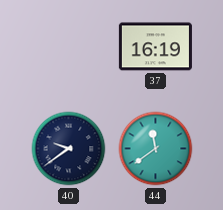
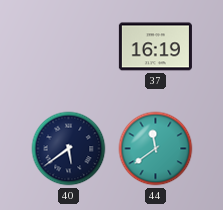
40: 9:39 -> 5:39
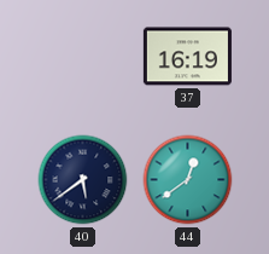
44: 11:39 -> 12:39
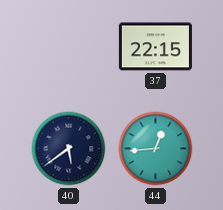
37: 16:19 -> 22:15
44: 12:39 -> 12:44
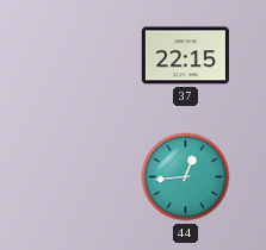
40: 5:39 -> none
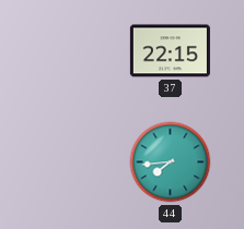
44: 12:44 -> 7:44
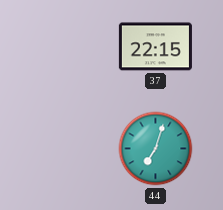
44: 7:44 -> 7:03
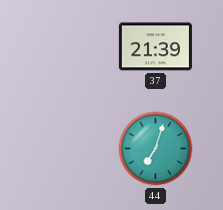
37: 22:15 -> 21:39
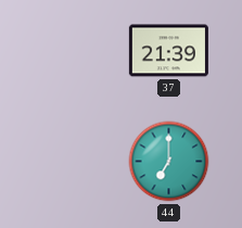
44: 7:03 -> 7:00
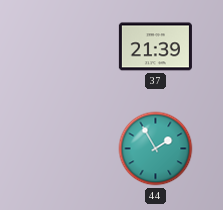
44: 7:00 -> 1:55
